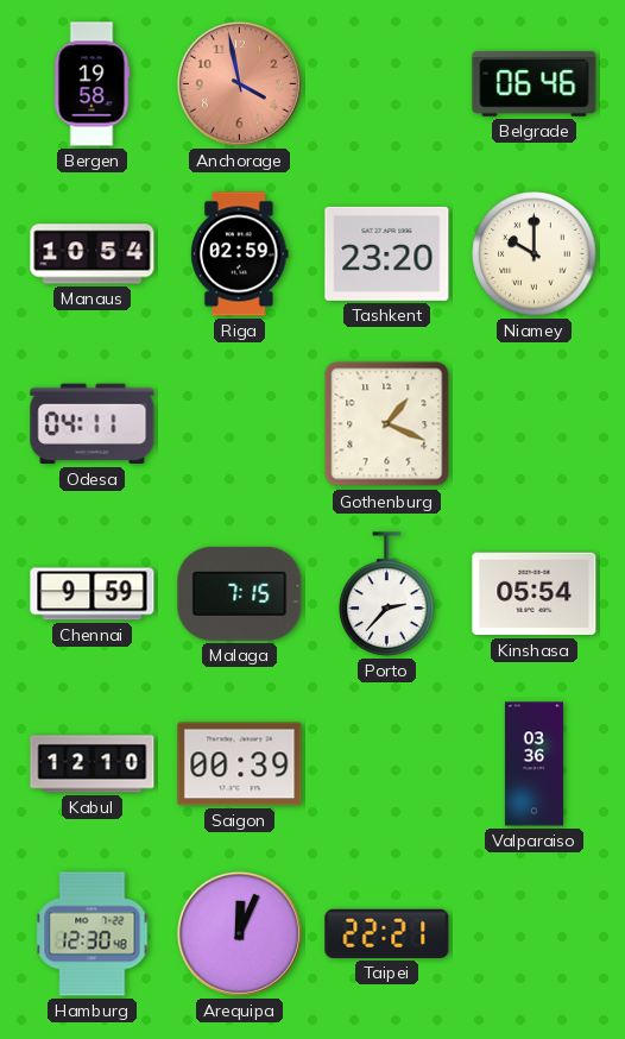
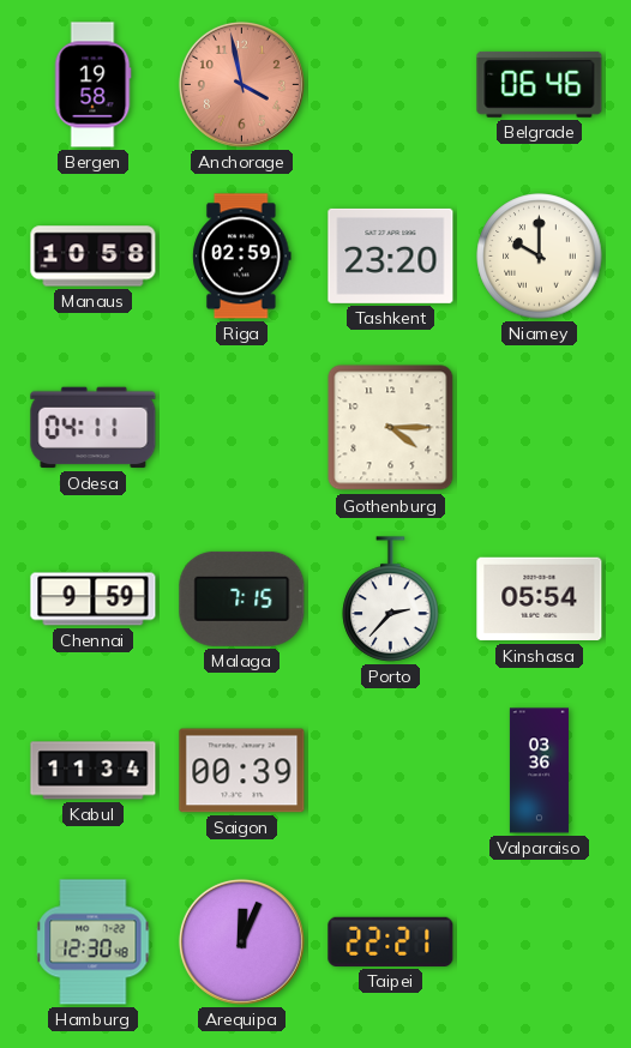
Manaus: 10:54 -> 10:58
Gothenburg: 1:19 -> 4:15
Kabul: 12:10 -> 11:34
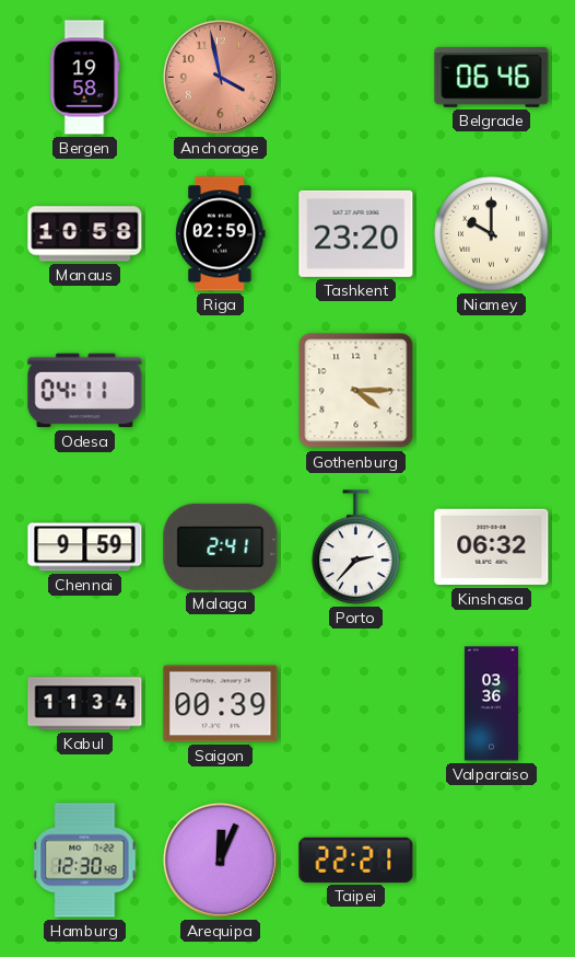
Malaga: 7:15 -> 2:41
Kinshasa: 05:54 -> 06:32
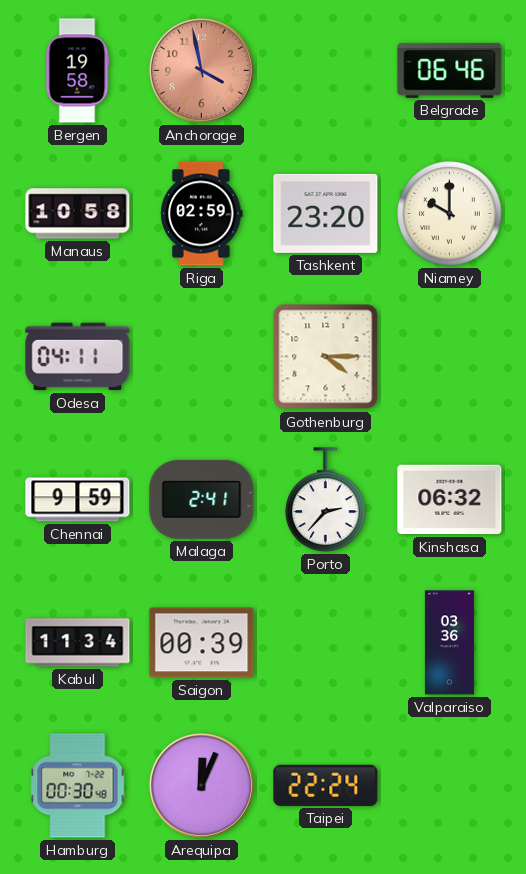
Hamburg: 12:30 -> 00:30
Taipei: 22:21 -> 22:24
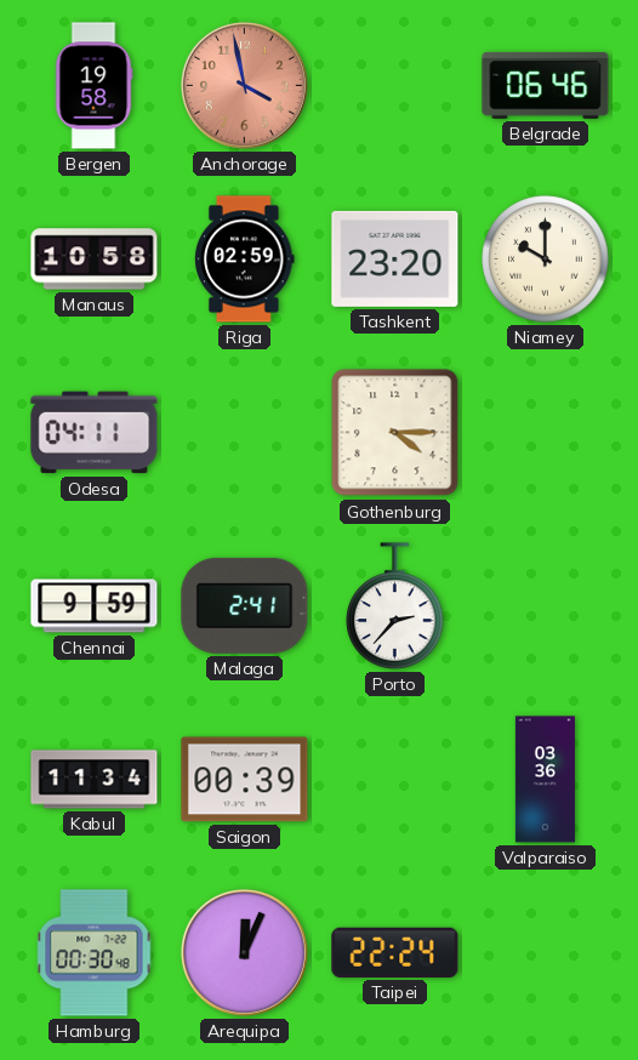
Kinshasa: 06:32 -> none
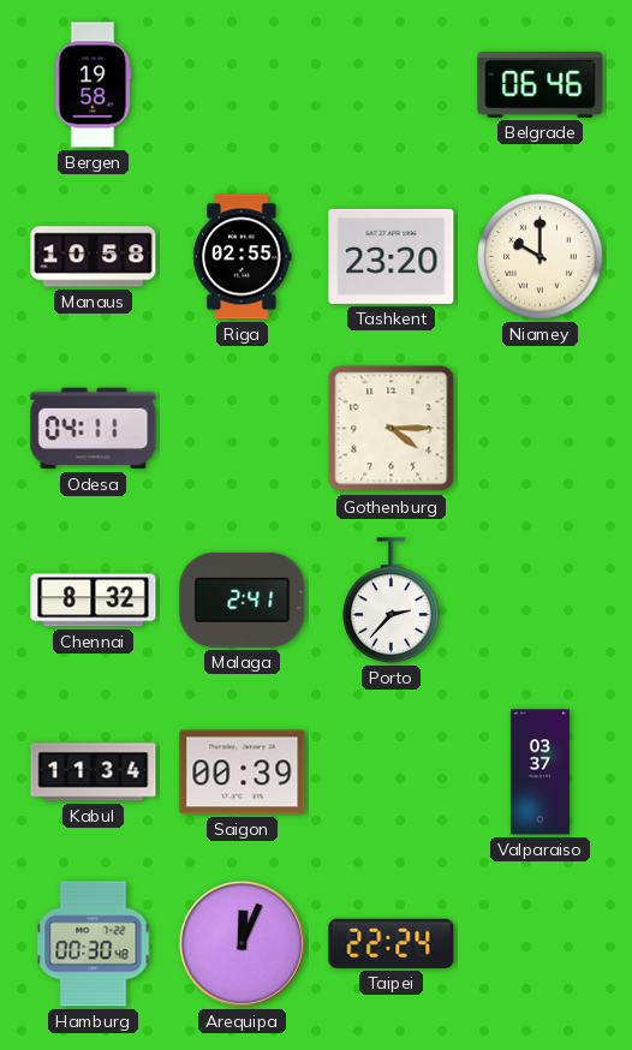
Anchorage: 3:58 -> none
Riga: 02:59 -> 02:55
Chennai: 9:59 -> 8:32
Valparaiso: 03:36 -> 03:37
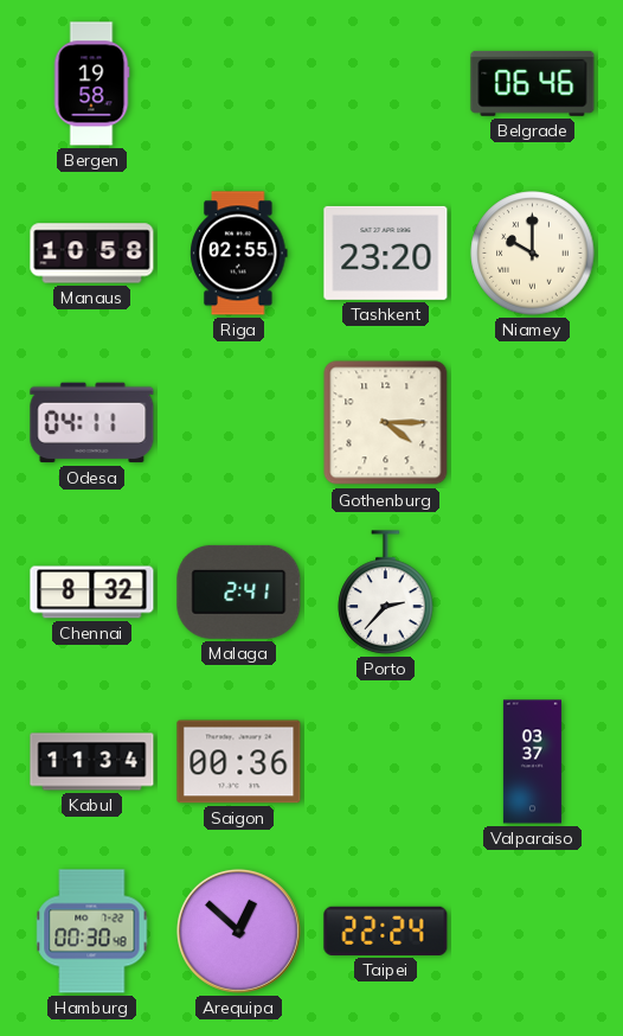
Saigon: 00:39 -> 00:36
Arequipa: 12:04 -> 12:52
